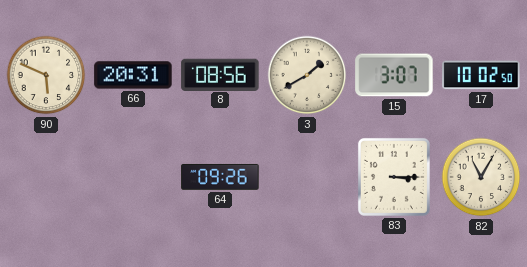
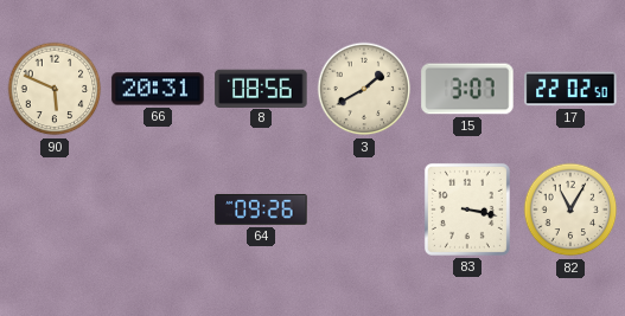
17: 10:02 -> 22:02
83: 3:15 -> 3:17
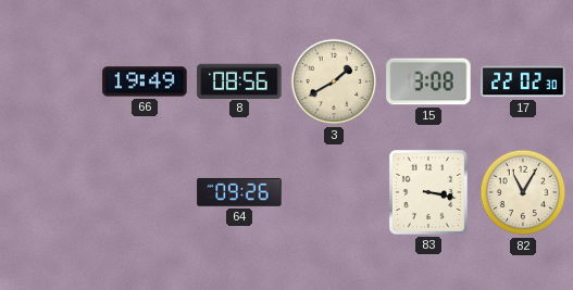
90: 5:49 -> none
66: 20:31 -> 19:49
15: 3:07 -> 3:08
17: 22:02:50 -> 22:02:30
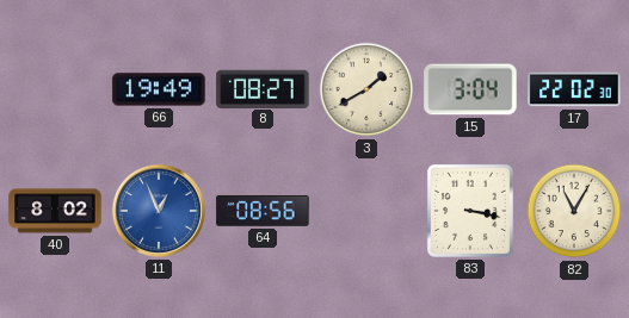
8: 08:56 -> 08:27
15: 3:08 -> 3:04
40: none -> 8:02
11: none -> 12:56
64: 09:26 -> 08:56
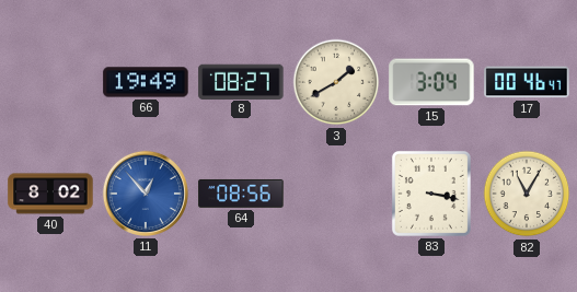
17: 22:02 -> 00:46
11: 12:56 -> 12:53
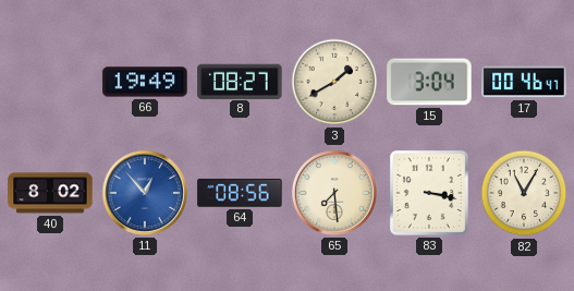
65: none -> 7:29
